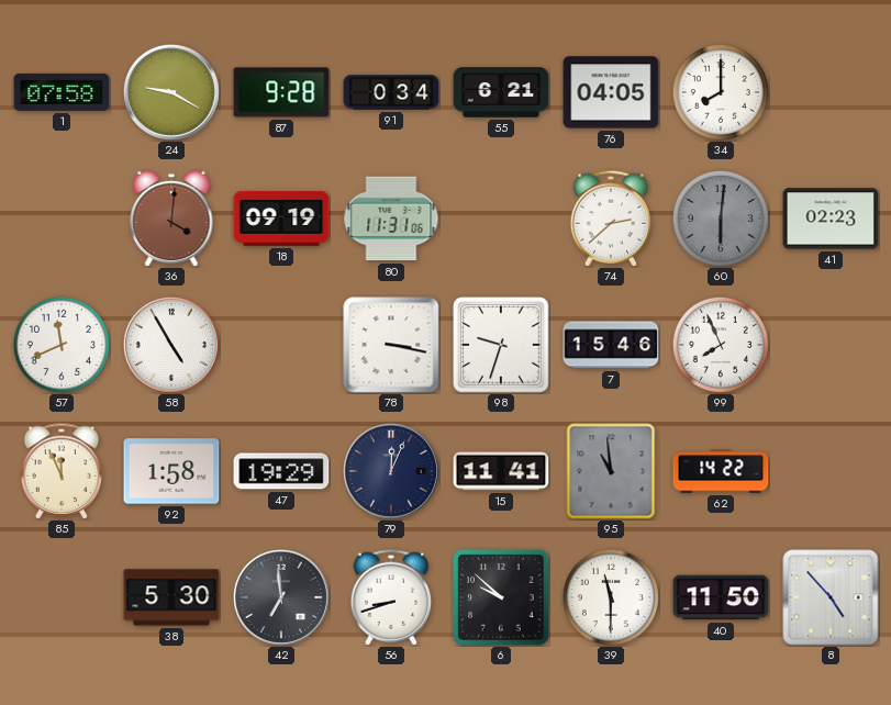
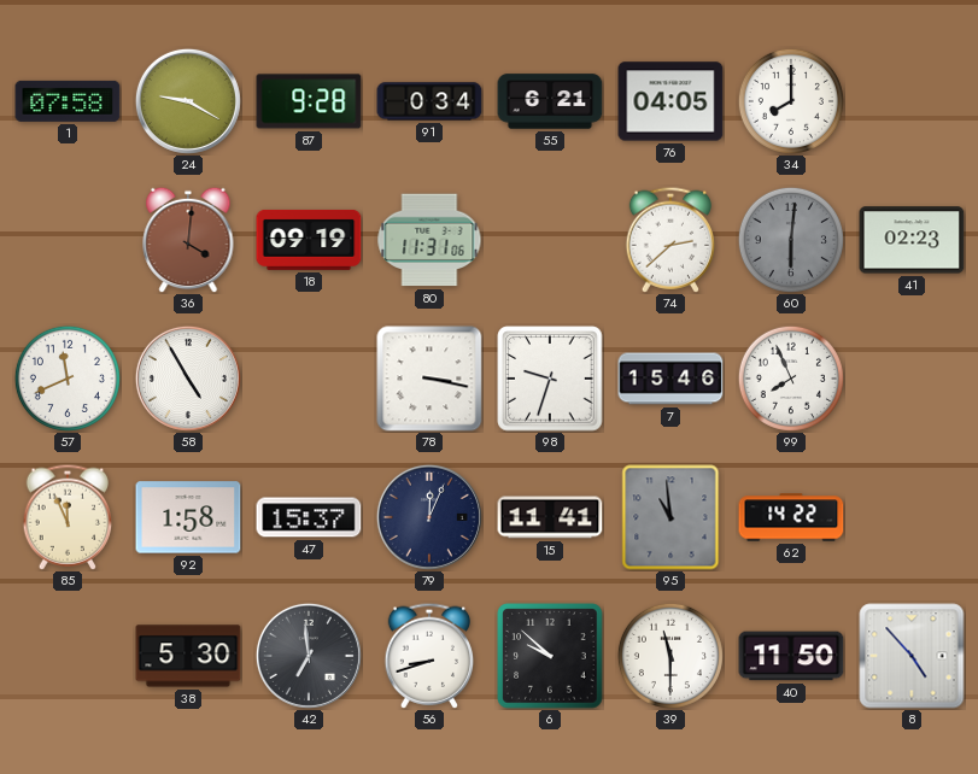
47: 19:29 -> 15:37
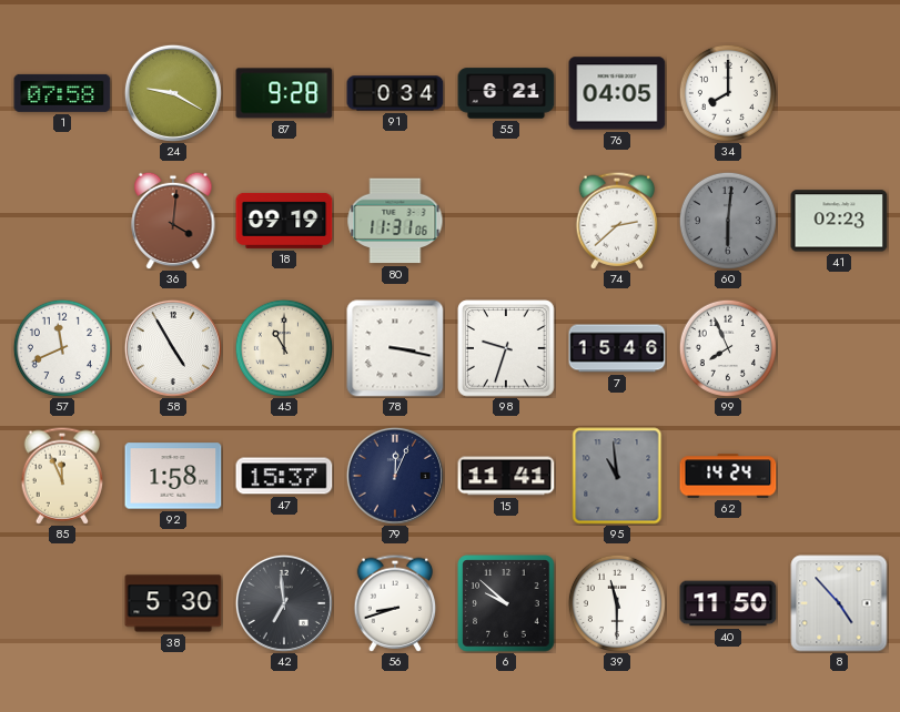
45: none -> 11:00
62: 14:22 -> 14:24
